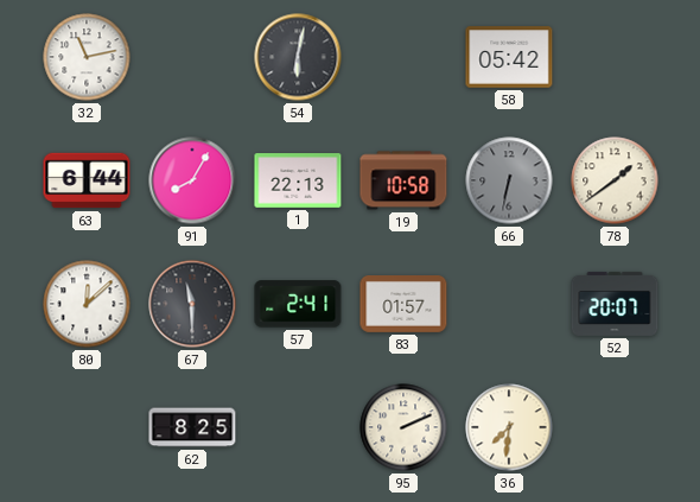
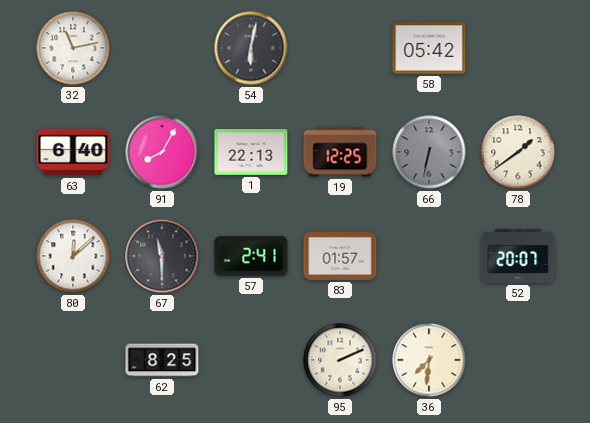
63: 6:44 -> 6:40
19: 10:58 -> 12:25
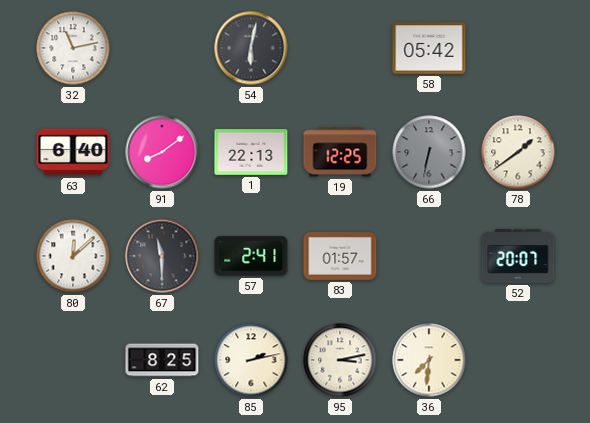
91: 8:05 -> 8:09
85: none -> 2:13
95: 2:11 -> 3:13
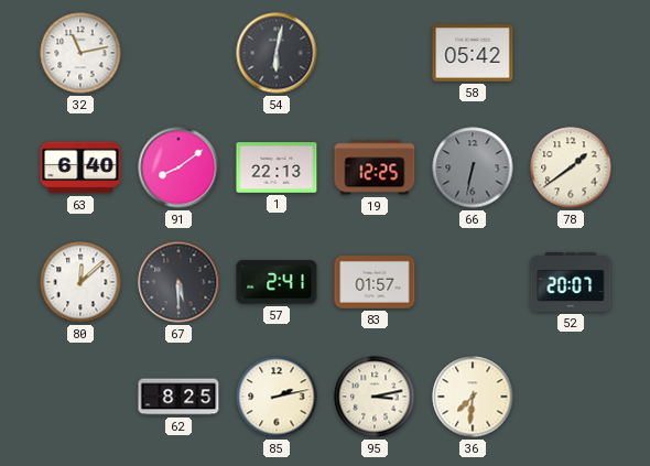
67: 11:30 -> 5:30
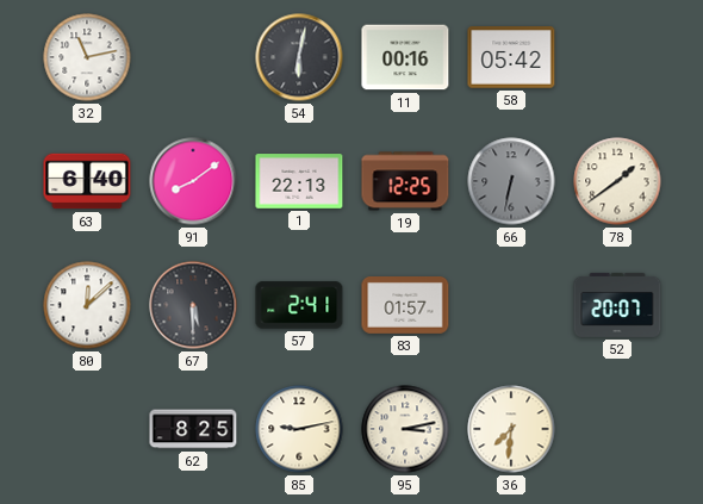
11: none -> 00:16
85: 2:13 -> 9:13
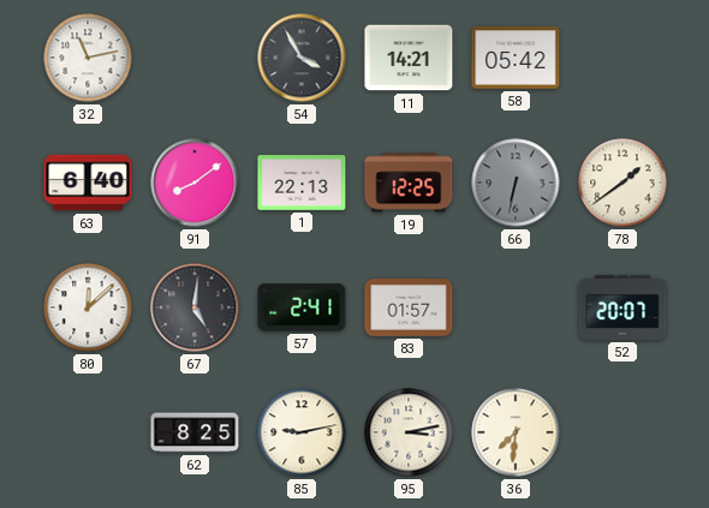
54: 6:02 -> 3:55
11: 00:16 -> 14:21
67: 5:30 -> 5:01
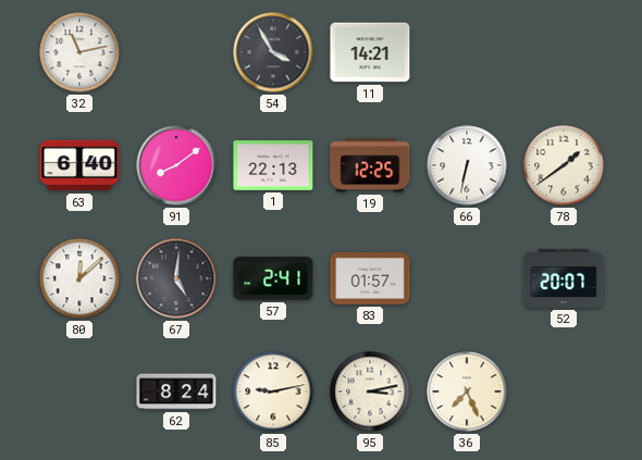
58: 05:42 -> none
66 dial: grey -> white
62: 8:25 -> 8:24
36: 7:31 -> 7:26
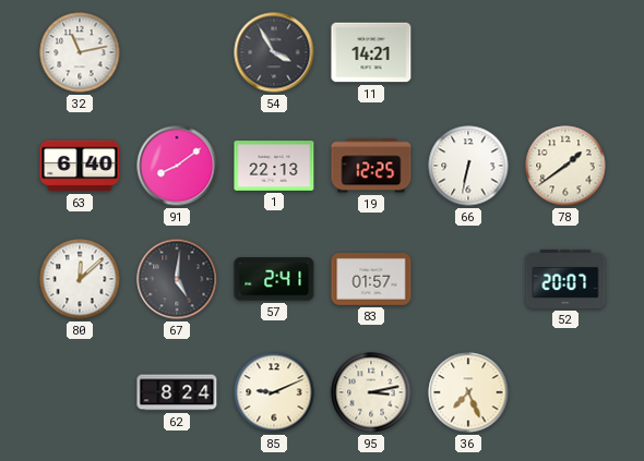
85: 9:13 -> 9:11
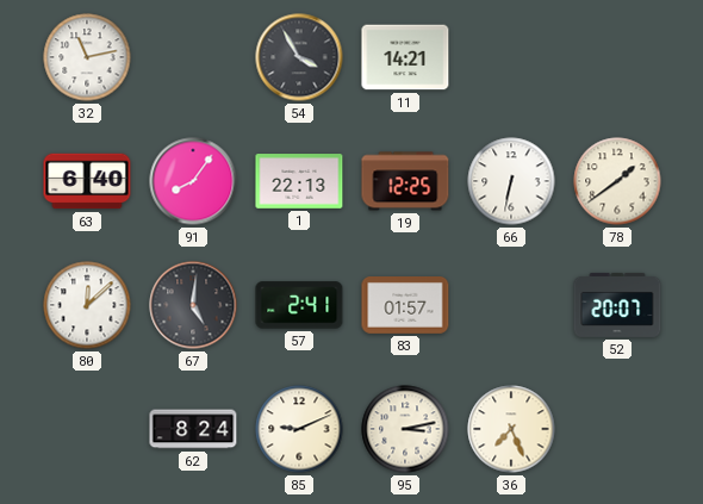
91: 8:09 -> 8:06
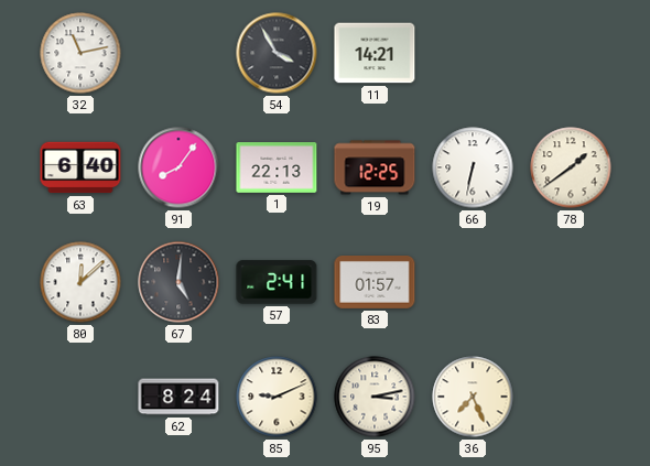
52: 20:07 -> none
